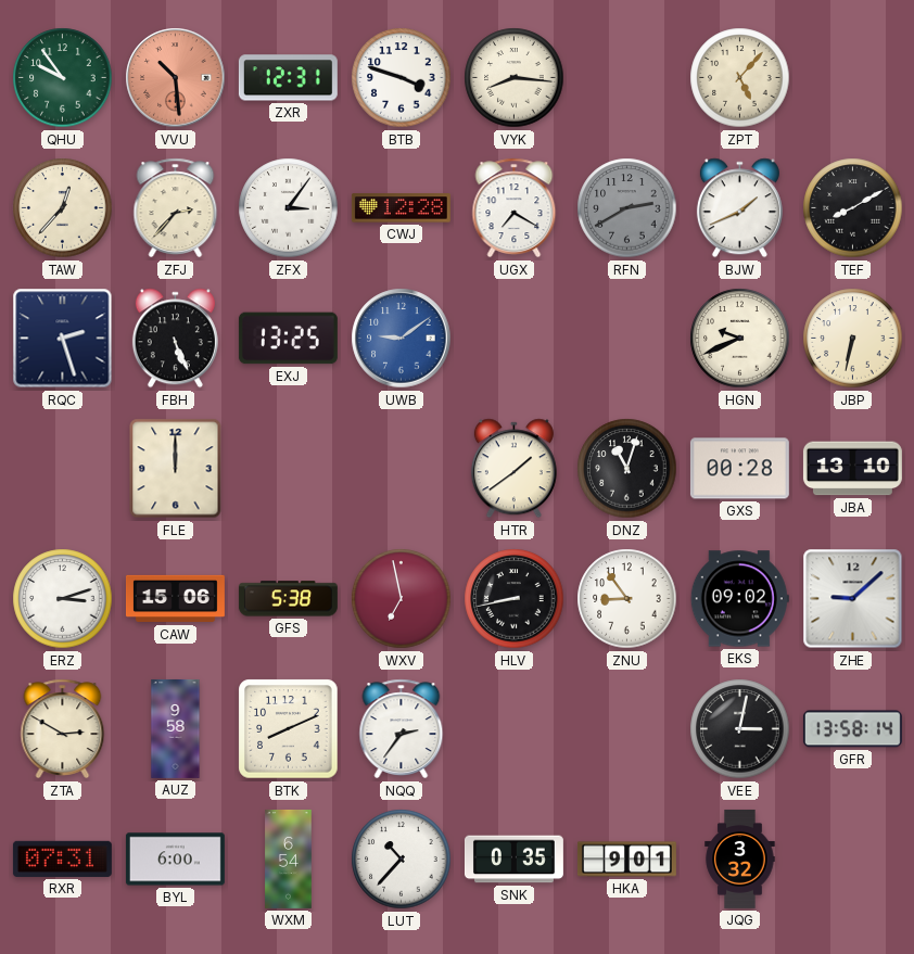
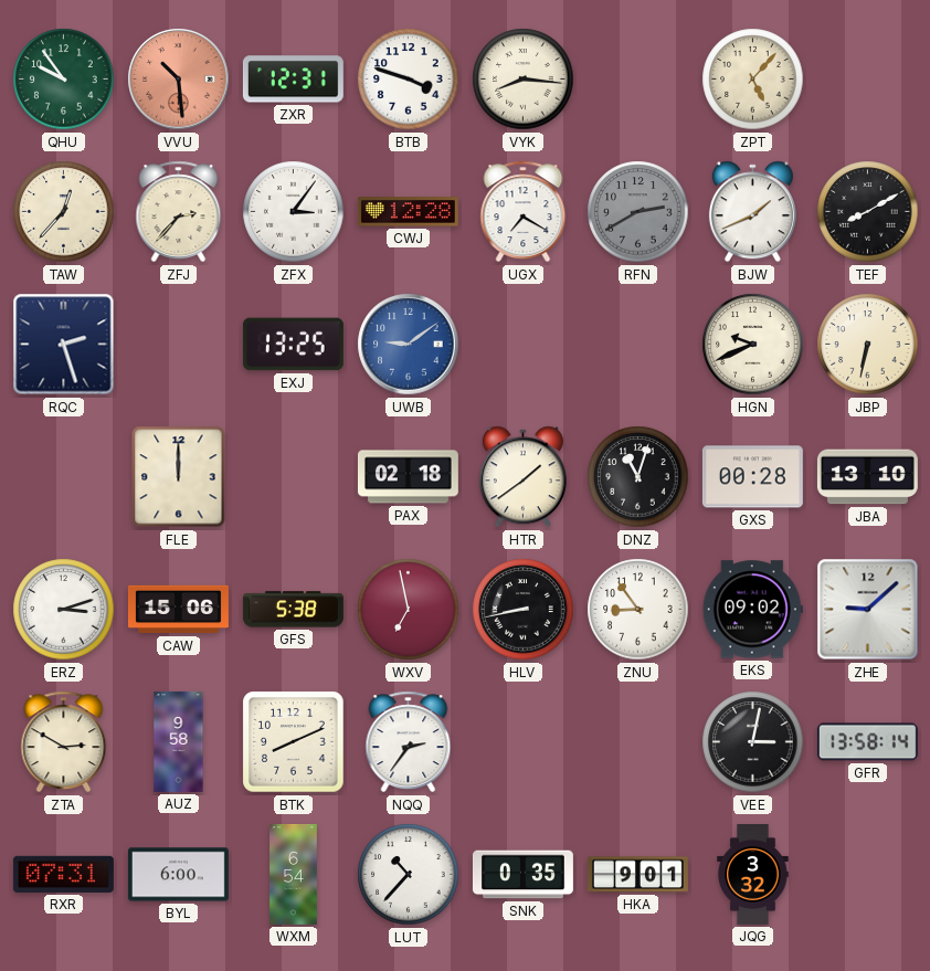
FBH: 5:26 -> none
PAX: none -> 02:18
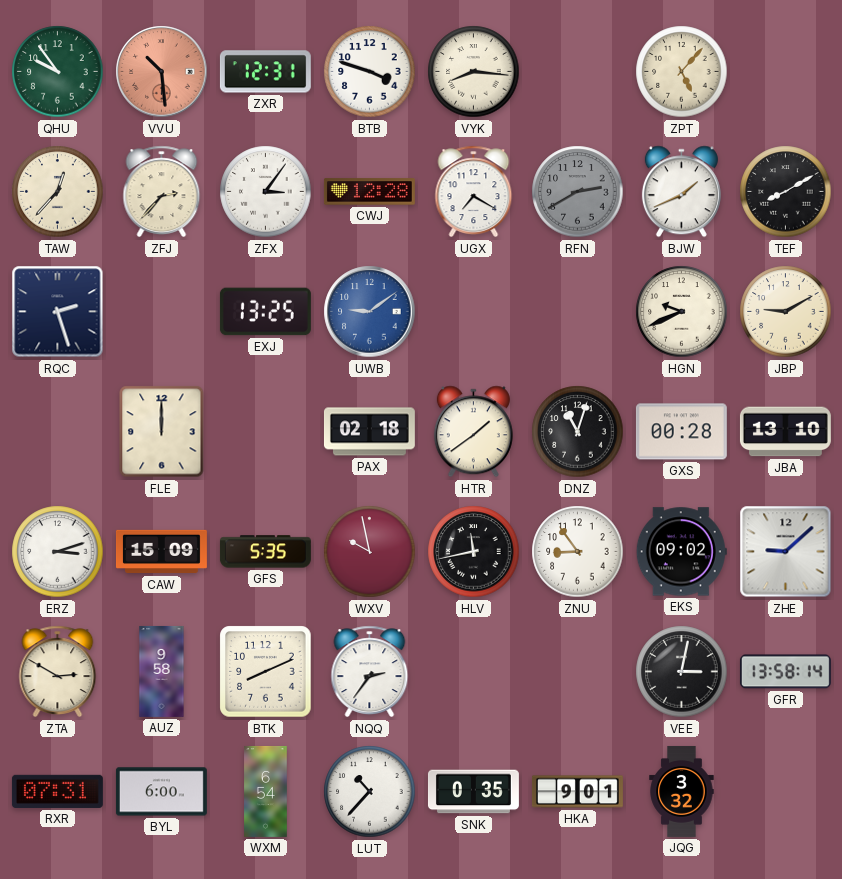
JBP: 6:32 -> 9:10
CAW: 15:06 -> 15:09
GFS: 5:38 -> 5:35
WXV: 6:58 -> 9:58
HLV: 8:43 -> 11:43
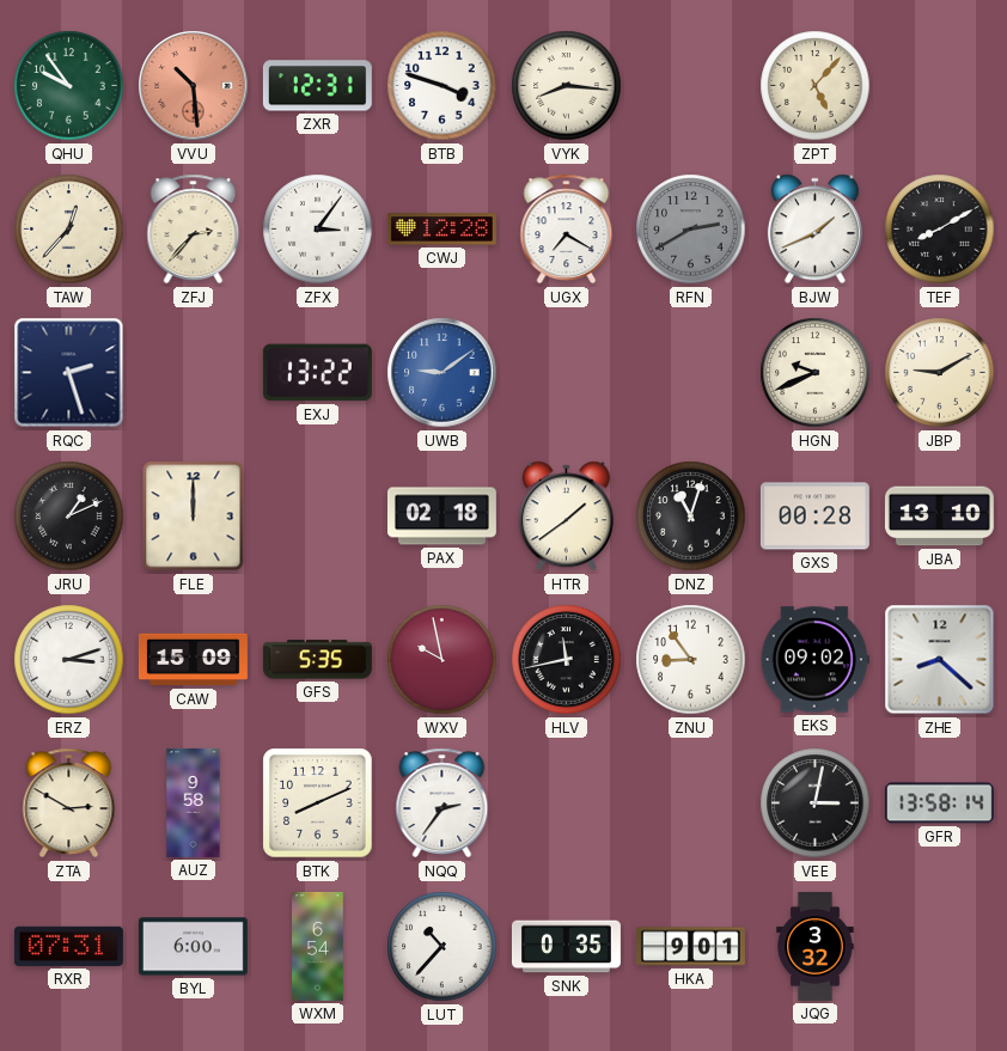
EXJ: 13:25 -> 13:22
JRU: none -> 1:11
ZHE: 9:08 -> 8:22
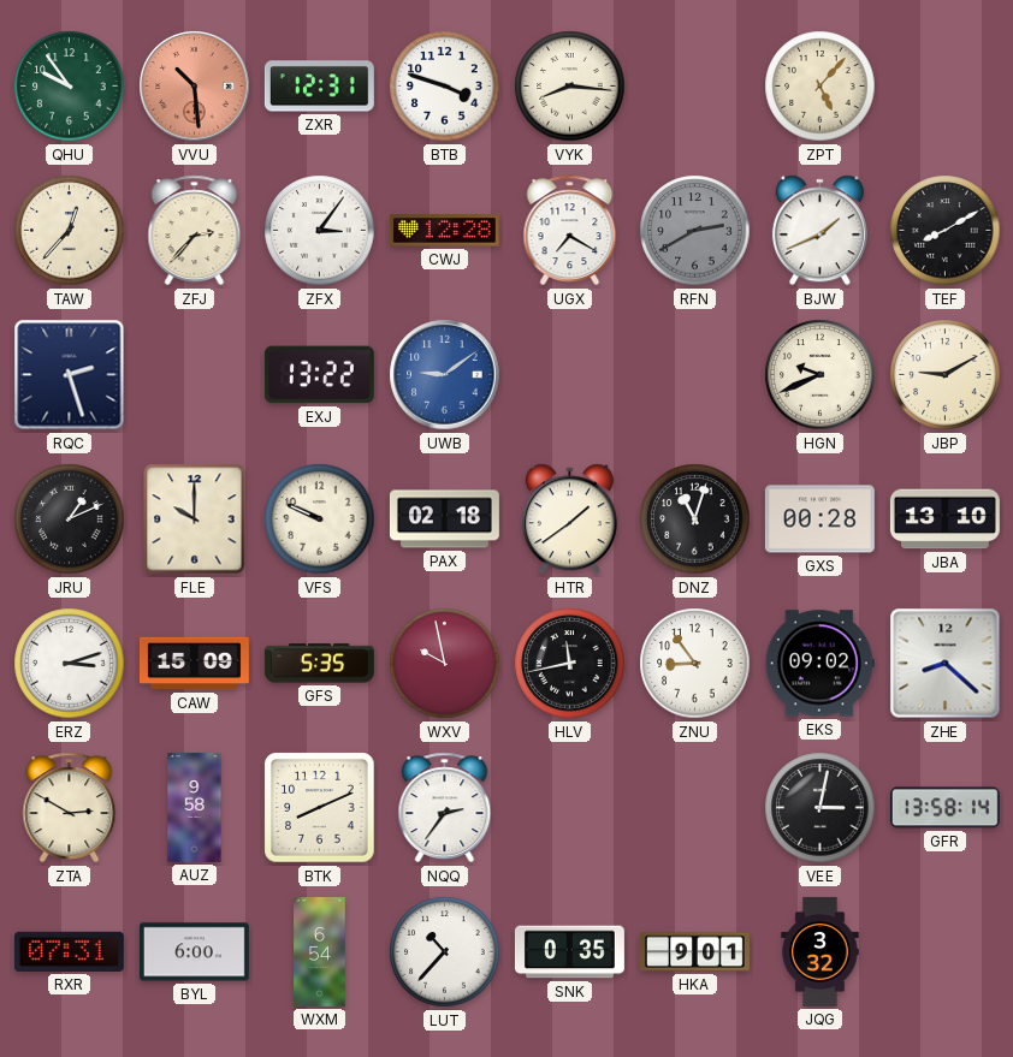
FLE: 12:00 -> 10:00
VFS: none -> 9:49
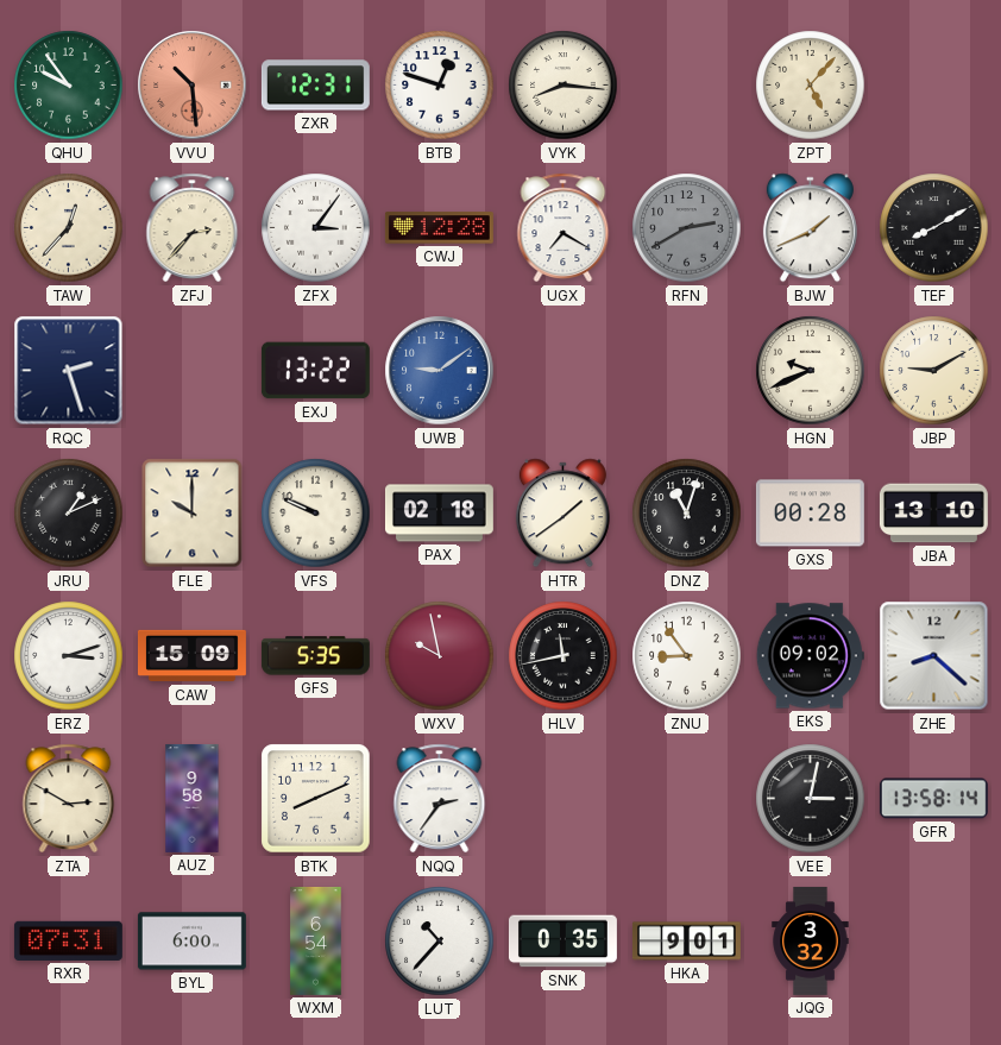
BTB: 3:48 -> 12:48
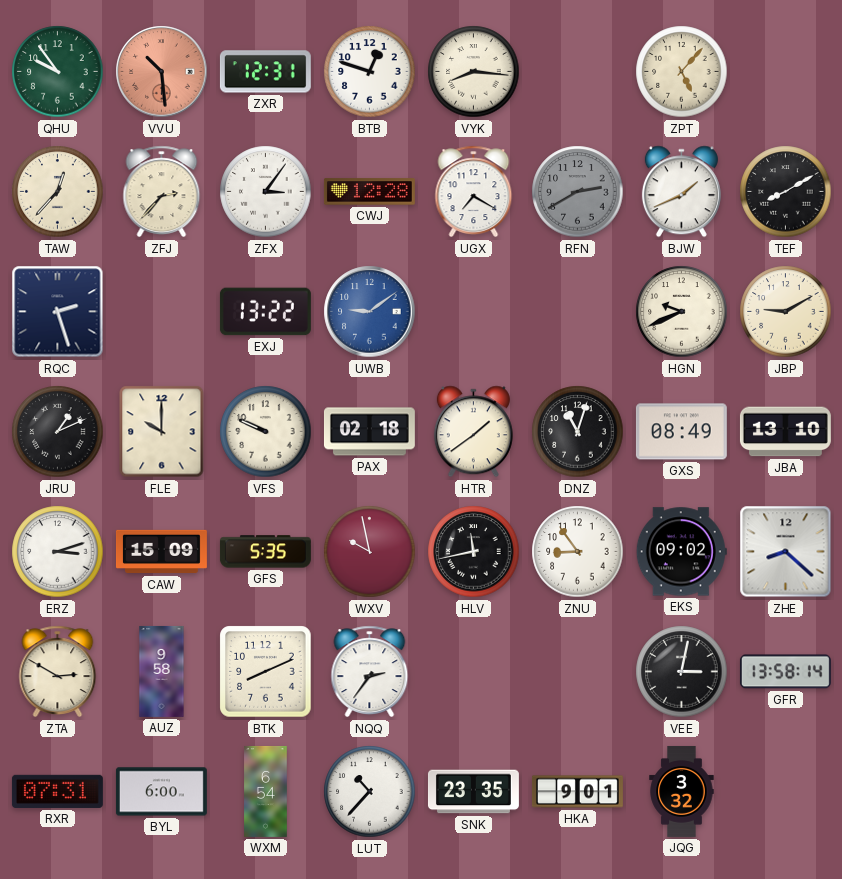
GXS: 00:28 -> 08:49
SNK: 0:35 -> 23:35
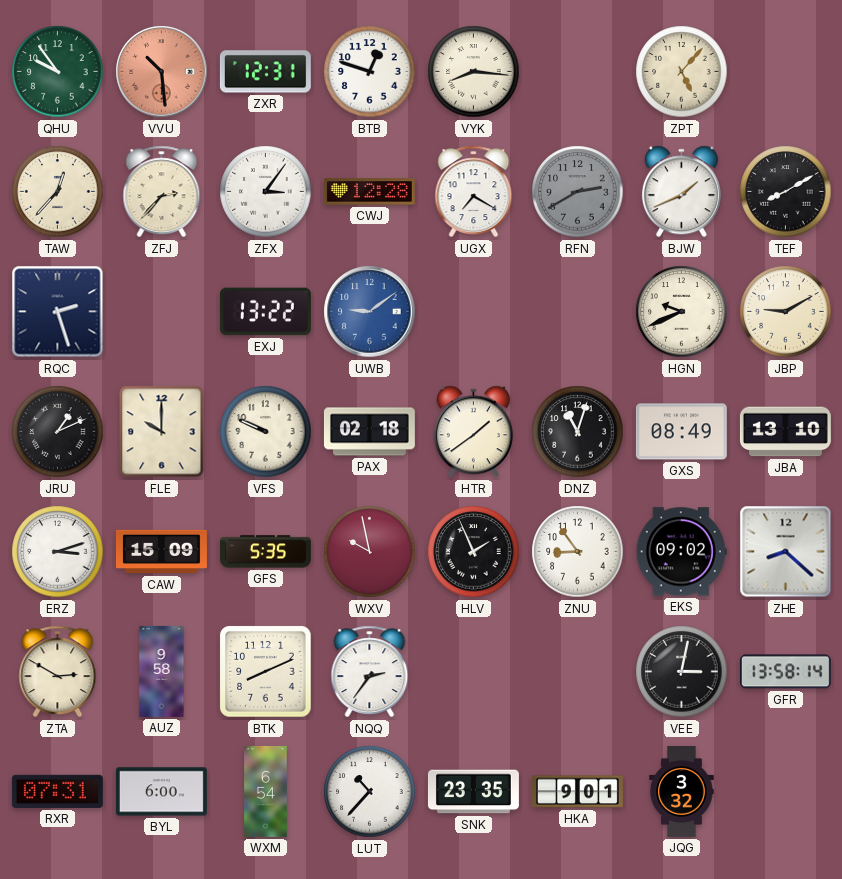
HLV: 11:43 -> 1:56
